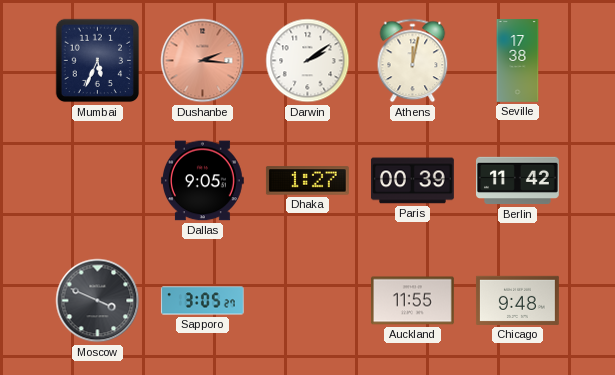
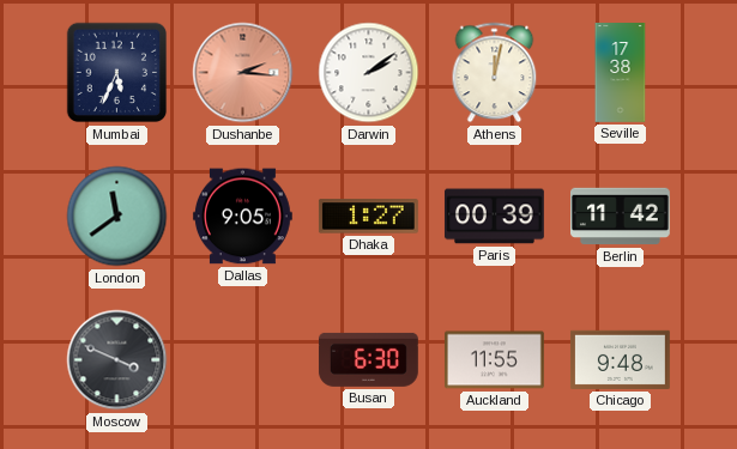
London: none -> 11:39
Sapporo: 3:05 -> none
Busan: none -> 6:30
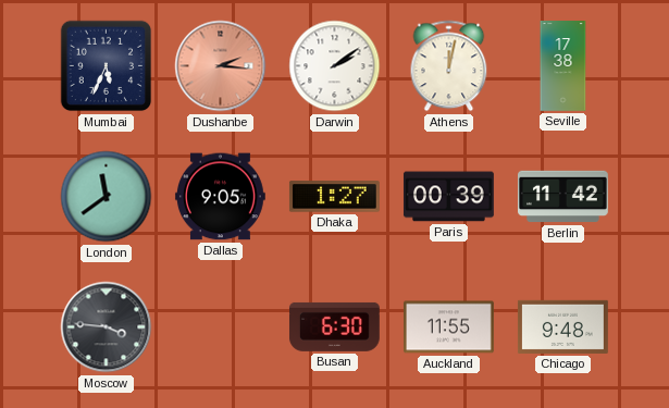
Moscow: 3:49 -> 3:46
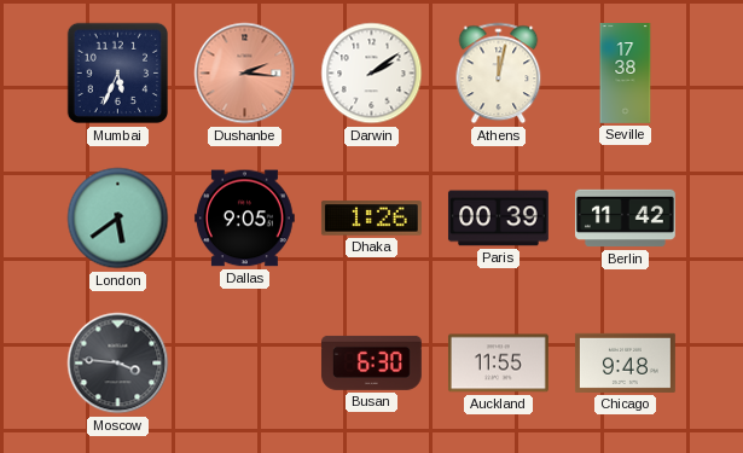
London: 11:39 -> 5:39
Dhaka: 1:27 -> 1:26
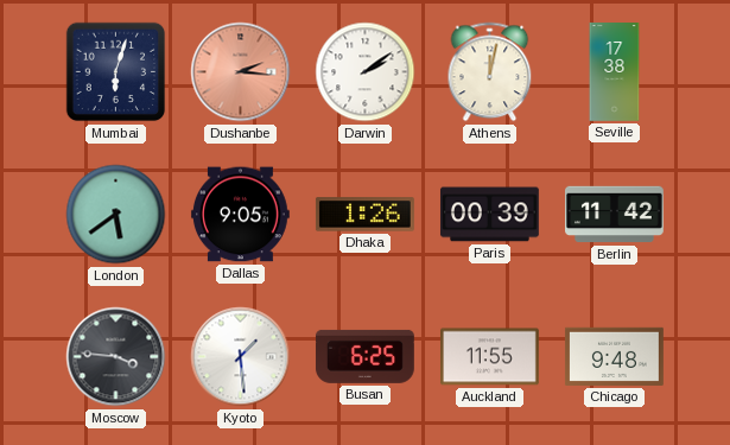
Mumbai: 5:34 -> 6:03
Kyoto: none -> 1:29
Busan: 6:30 -> 6:25
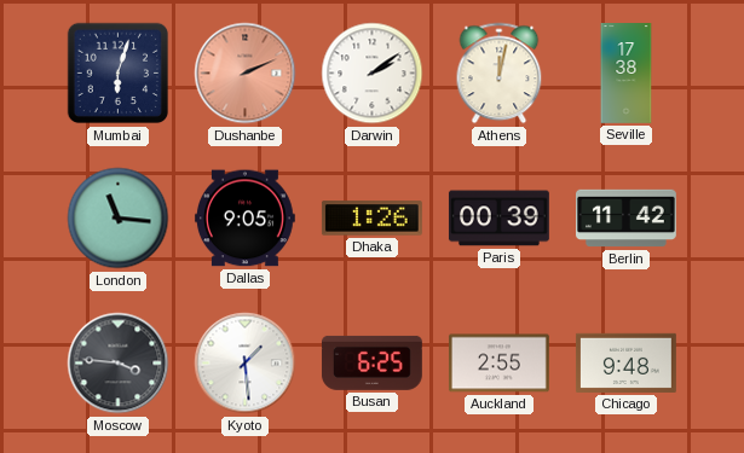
Dushanbe: 2:16 -> 2:11
London: 5:39 -> 11:16
Auckland: 11:55 -> 2:55
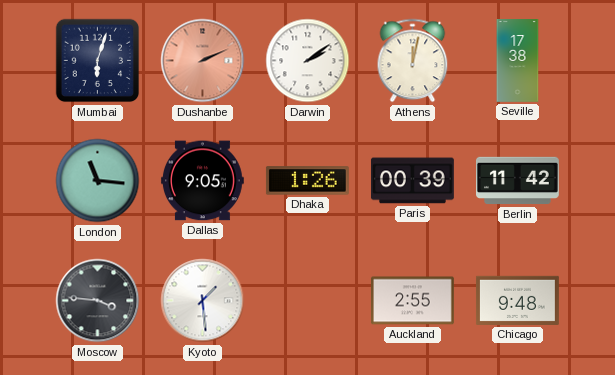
Busan: 6:25 -> none
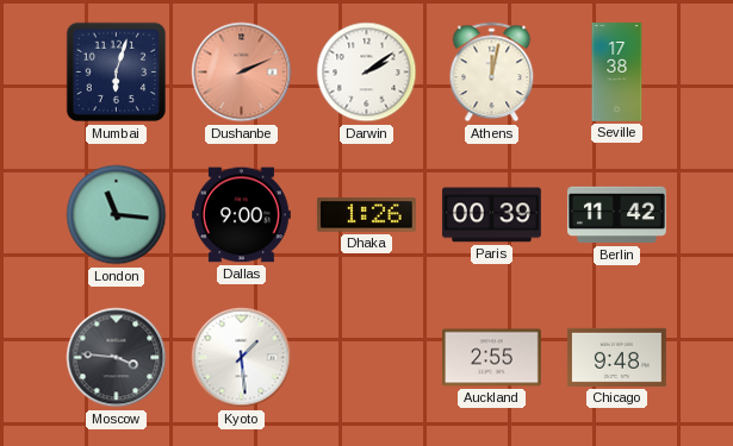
Dallas: 9:05 -> 9:00
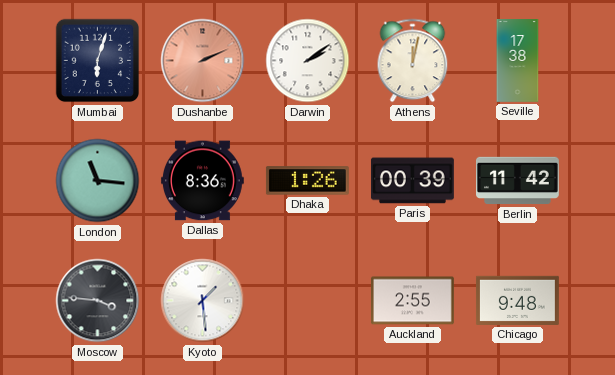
Dallas: 9:00 -> 8:36
